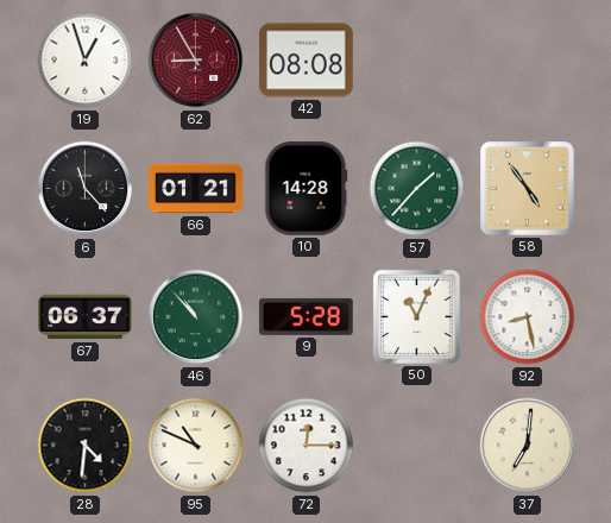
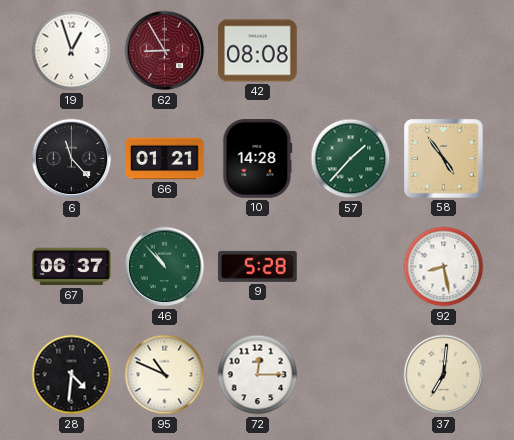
50: 11:04 -> none
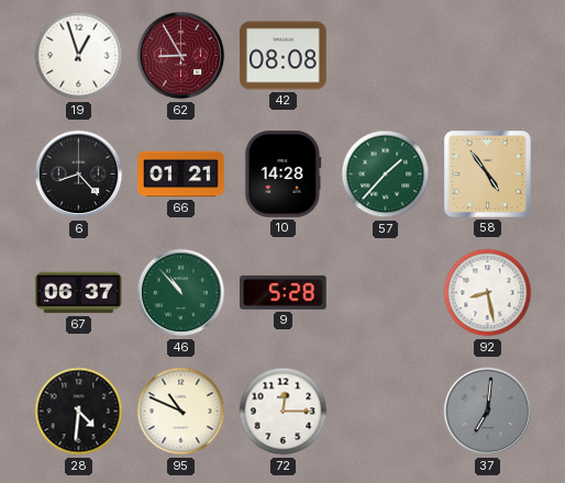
6: 11:23 -> 8:23
37 dial: cream -> grey
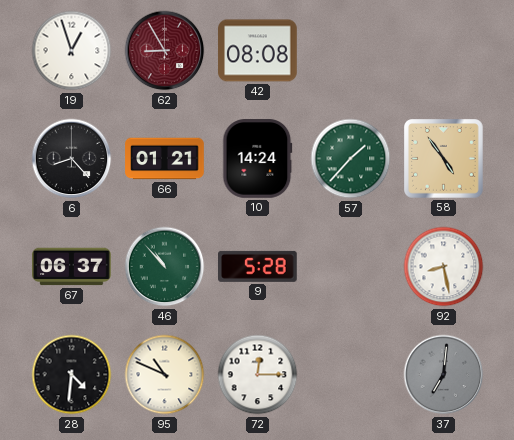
10: 14:28 -> 14:24
